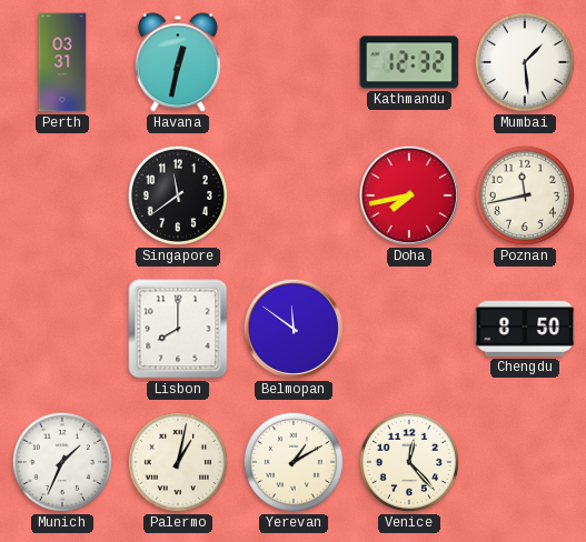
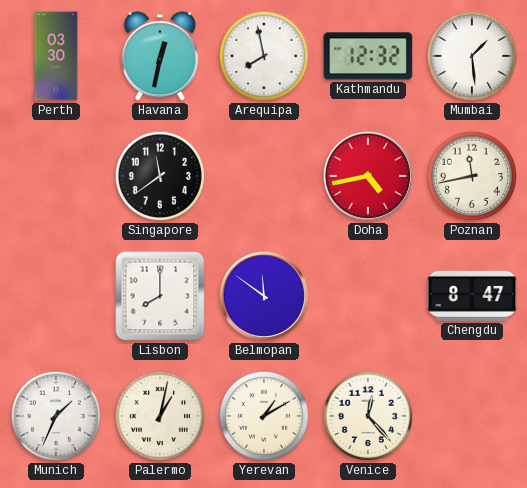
Perth: 03:31 -> 03:30
Arequipa: none -> 7:58
Doha: 7:43 -> 4:43
Chengdu: 8:50 -> 8:47
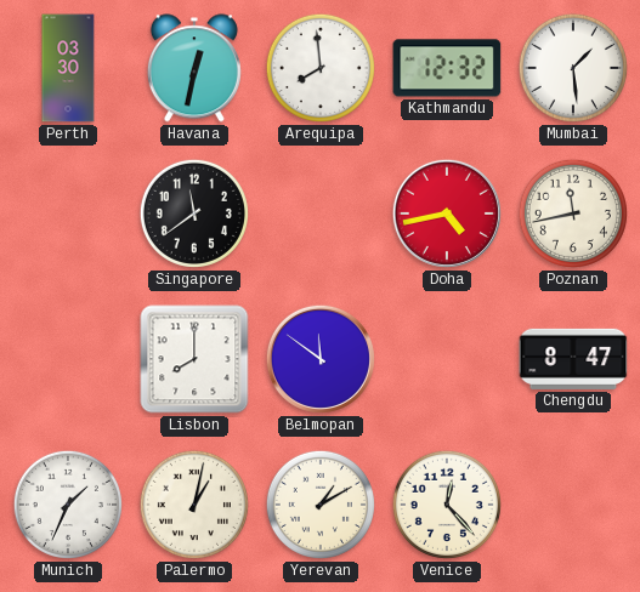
Arequipa: 7:58 -> 7:59
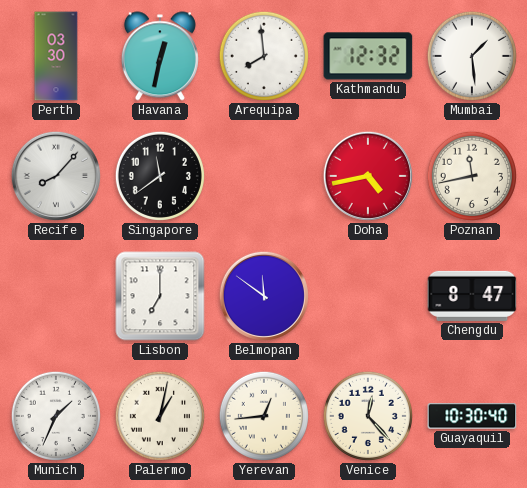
Recife: none -> 8:07
Lisbon: 8:00 -> 7:00
Yerevan: 1:10 -> 12:44
Guayaquil: none -> 10:30
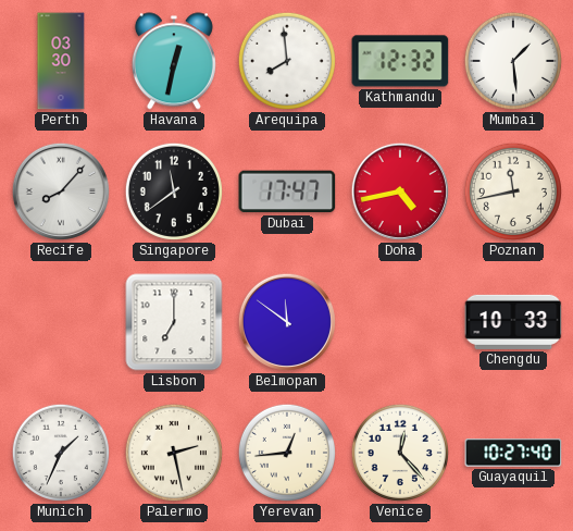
Dubai: none -> 17:47
Chengdu: 8:47 -> 10:33
Palermo: 1:02 -> 2:28
Guayaquil: 10:30 -> 10:27
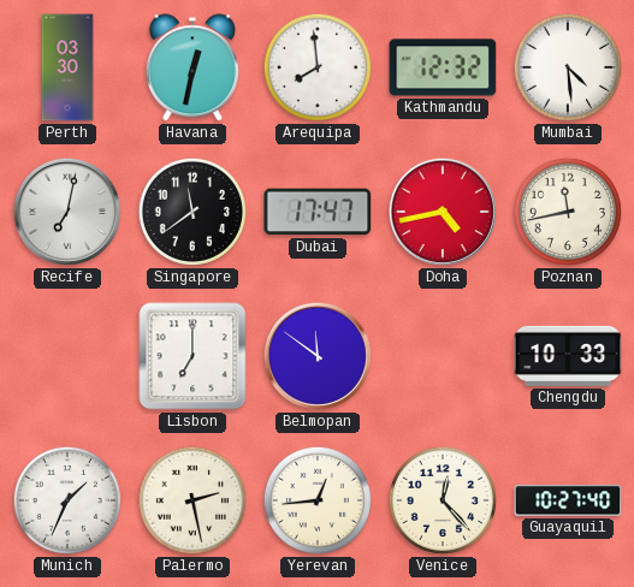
Mumbai: 1:29 -> 4:29
Recife: 8:07 -> 7:02
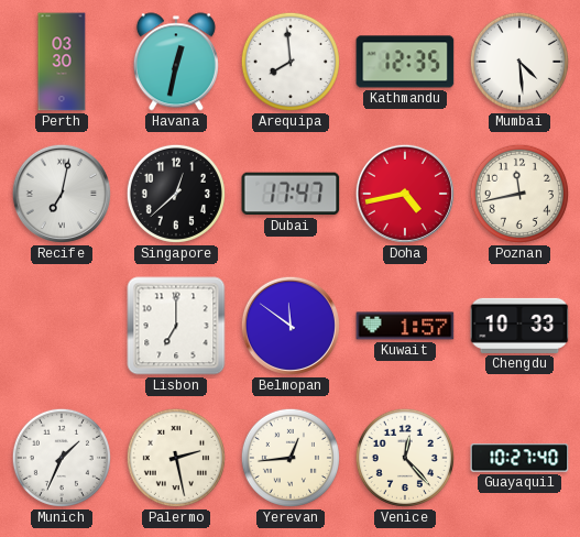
Kathmandu: 12:32 -> 12:35
Singapore: 11:39 -> 12:38
Kuwait: none -> 1:57
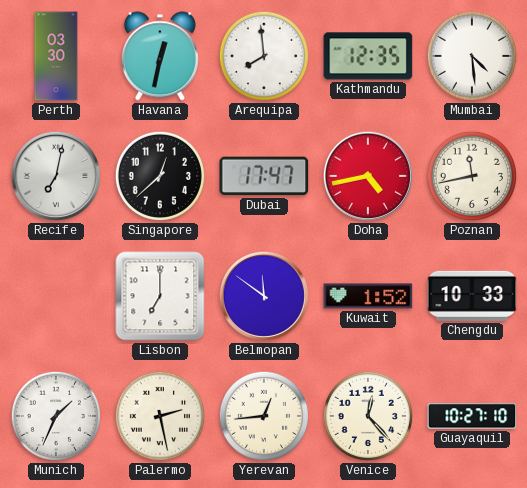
Kuwait: 1:57 -> 1:52
Guayaquil: 10:27:40 -> 10:27:10
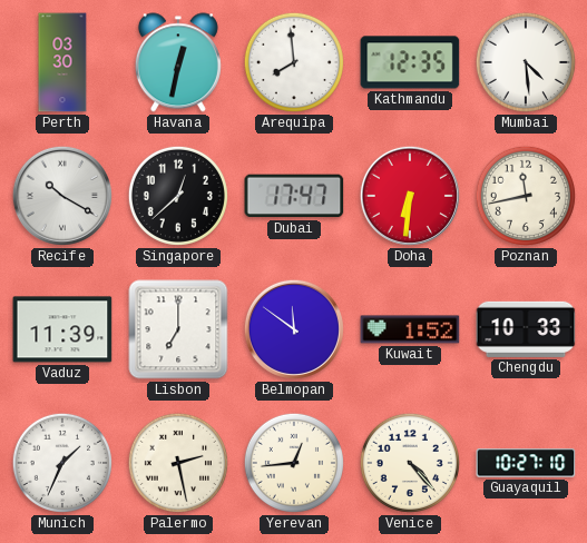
Recife: 7:02 -> 10:20
Doha: 4:43 -> 6:31
Vaduz: none -> 11:39
Venice: 12:23 -> 4:23
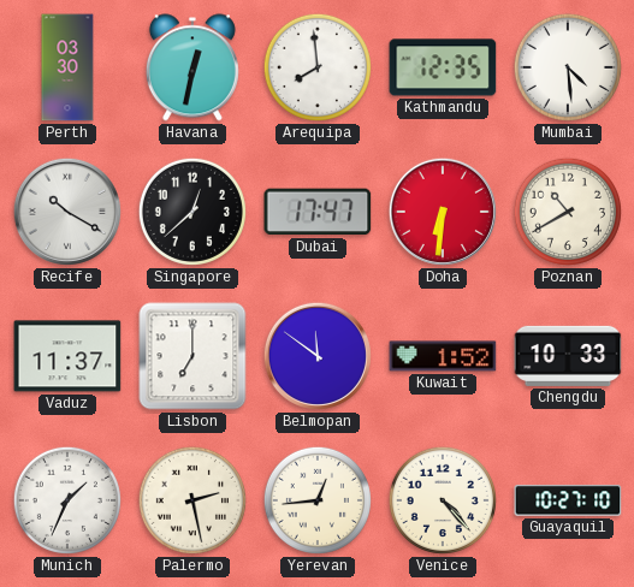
Poznan: 11:43 -> 10:40
Vaduz: 11:39 -> 11:37
